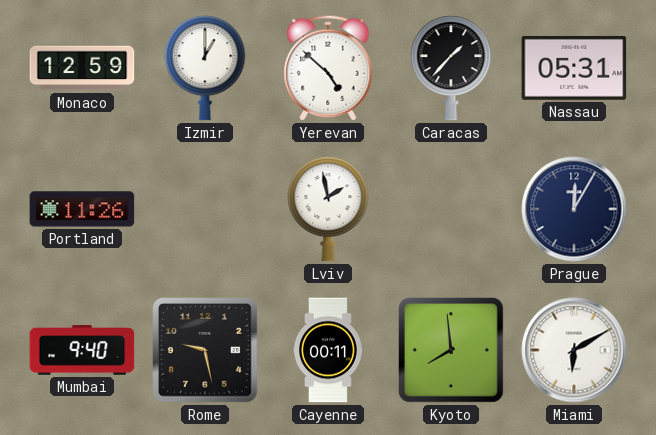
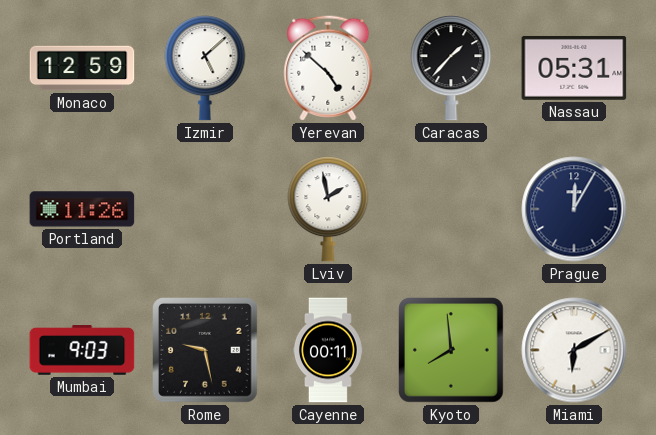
Izmir: 1:00 -> 5:08
Mumbai: 9:40 -> 9:03
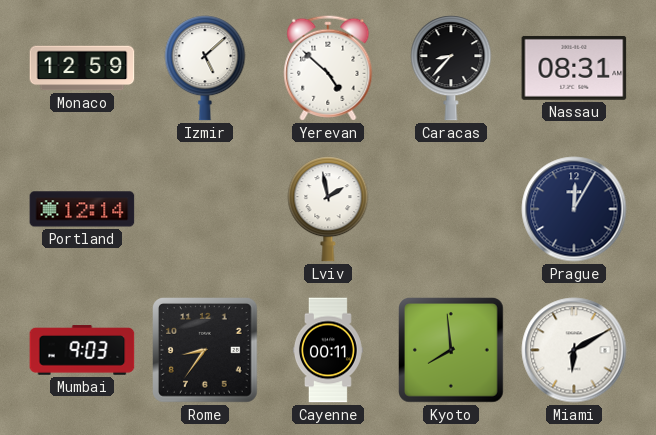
Caracas: 1:37 -> 8:37
Nassau: 05:31 -> 08:31
Portland: 11:26 -> 12:14
Rome: 9:28 -> 8:36
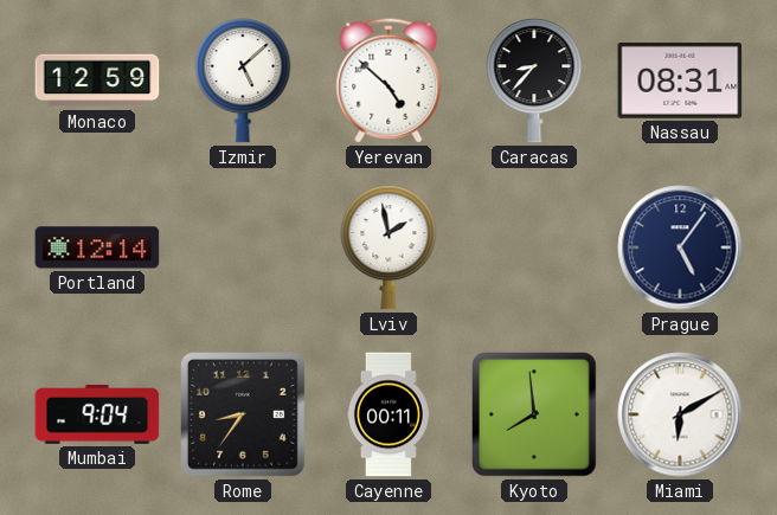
Prague: 12:05 -> 5:06
Mumbai: 9:03 -> 9:04
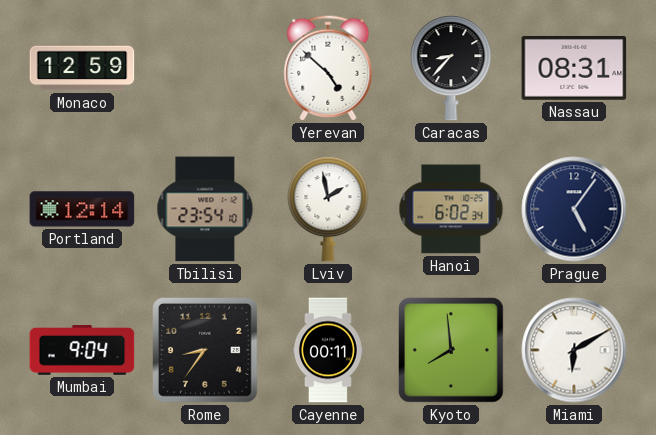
Izmir: 5:08 -> none
Tbilisi: none -> 23:54
Hanoi: none -> 6:02
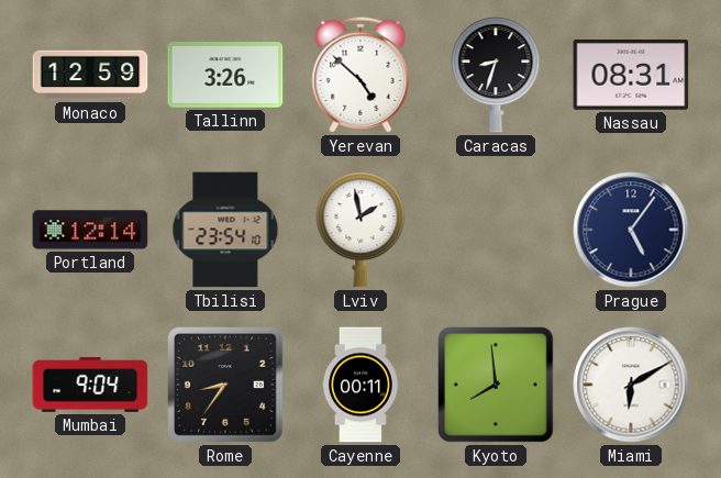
Tallinn: none -> 3:26
Caracas: 8:37 -> 8:33
Hanoi: 6:02 -> none
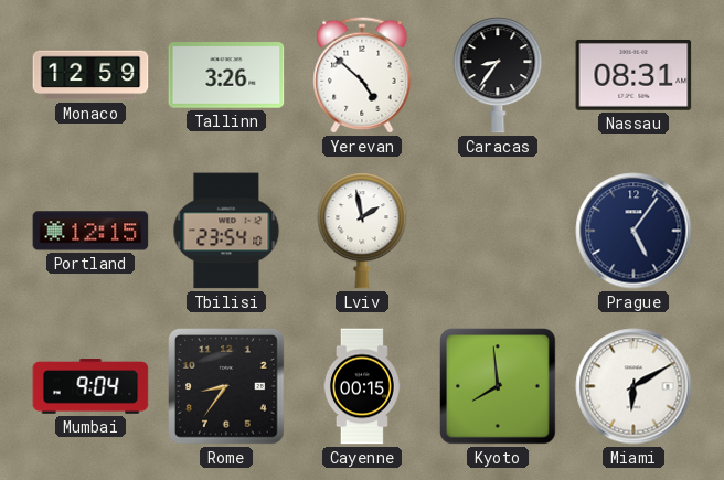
Caracas: 8:33 -> 8:36
Portland: 12:14 -> 12:15
Cayenne: 00:11 -> 00:15
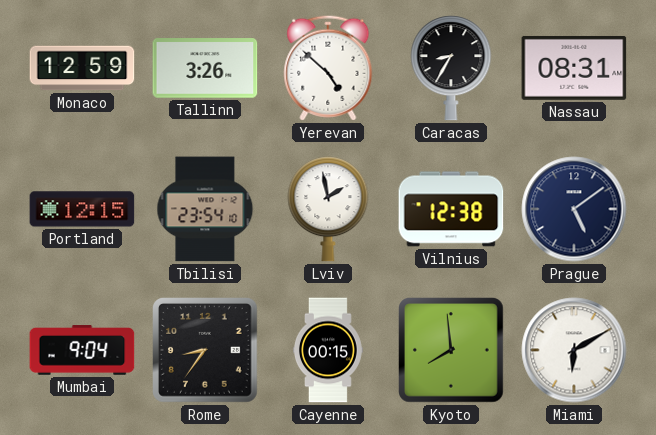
Caracas: 8:36 -> 8:35
Vilnius: none -> 12:38
Prague: 5:06 -> 5:09
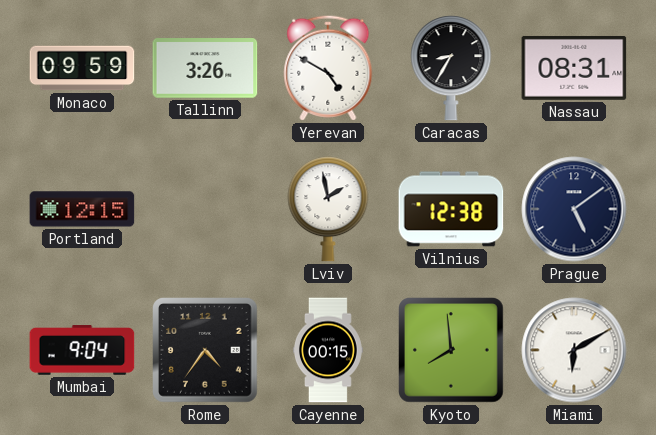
Monaco: 12:59 -> 09:59
Yerevan: 4:52 -> 4:50
Tbilisi: 23:54 -> none
Rome: 8:36 -> 4:36
